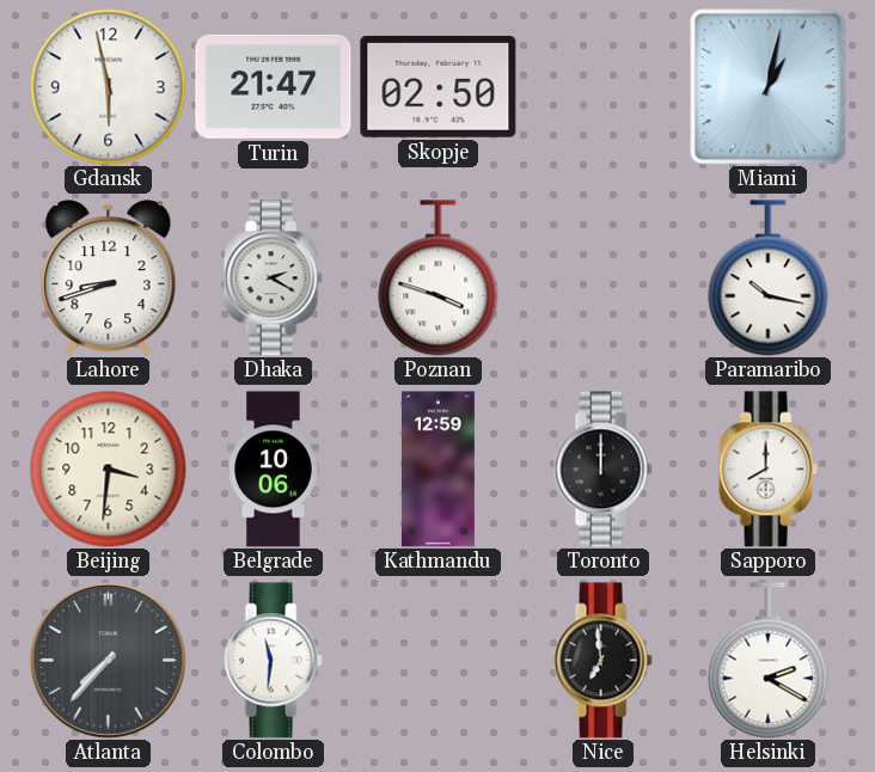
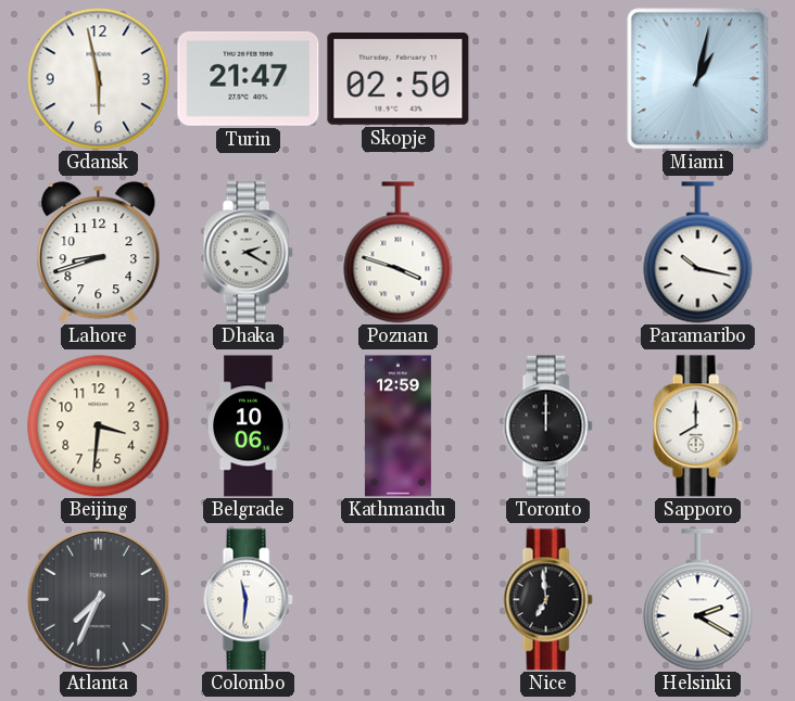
Atlanta: 7:37 -> 7:34
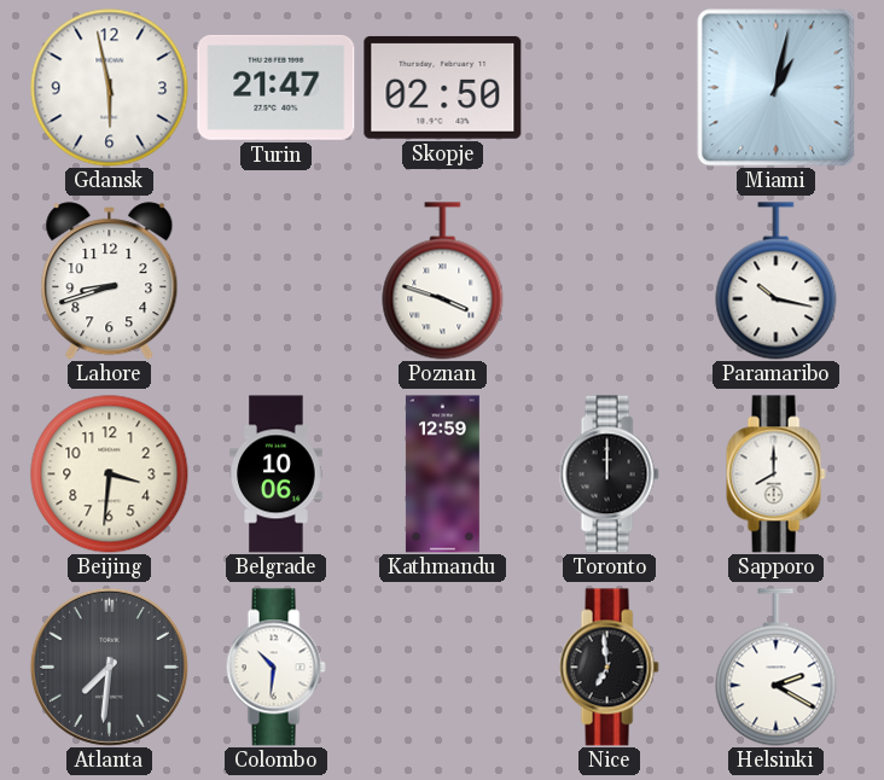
Dhaka: 2:20 -> none
Atlanta: 7:34 -> 7:31
Colombo: 11:31 -> 10:31
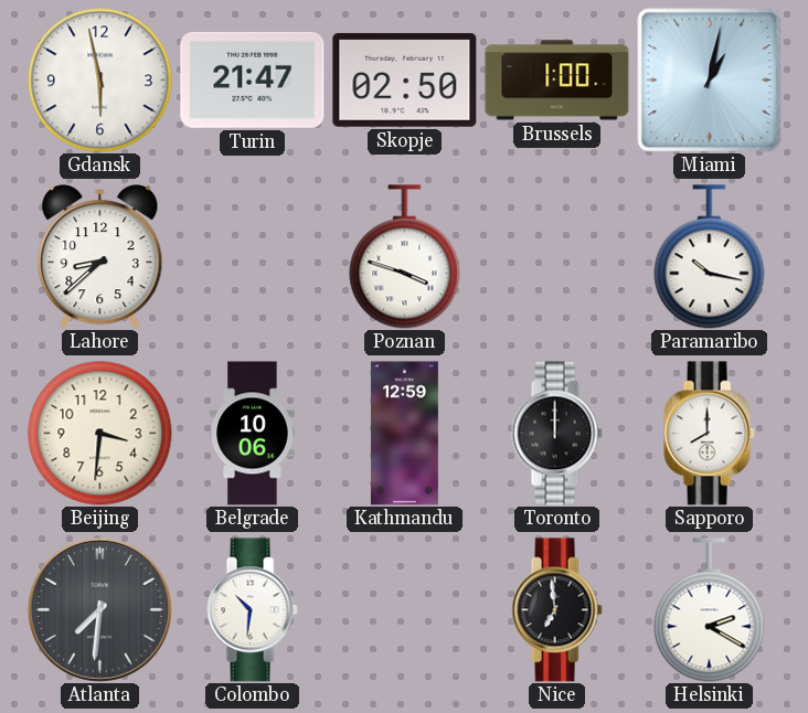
Brussels: none -> 1:00
Lahore: 8:42 -> 8:38
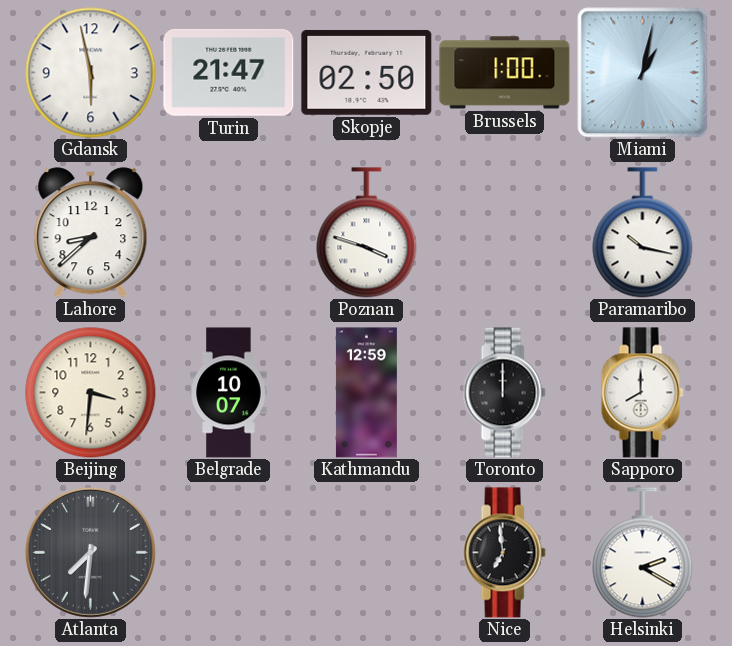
Belgrade: 10:06 -> 10:07
Colombo: 10:31 -> none
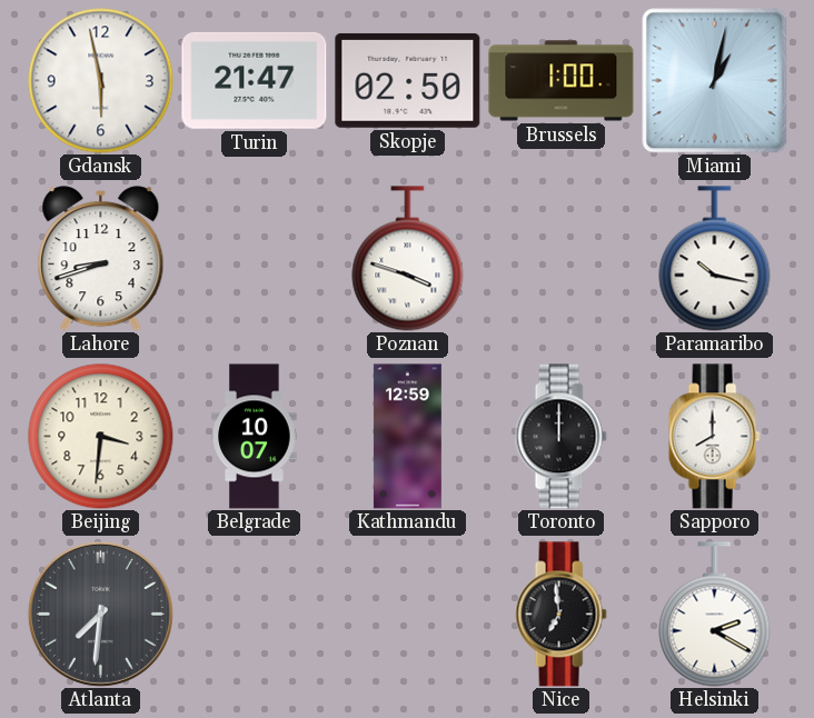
Lahore: 8:38 -> 8:42
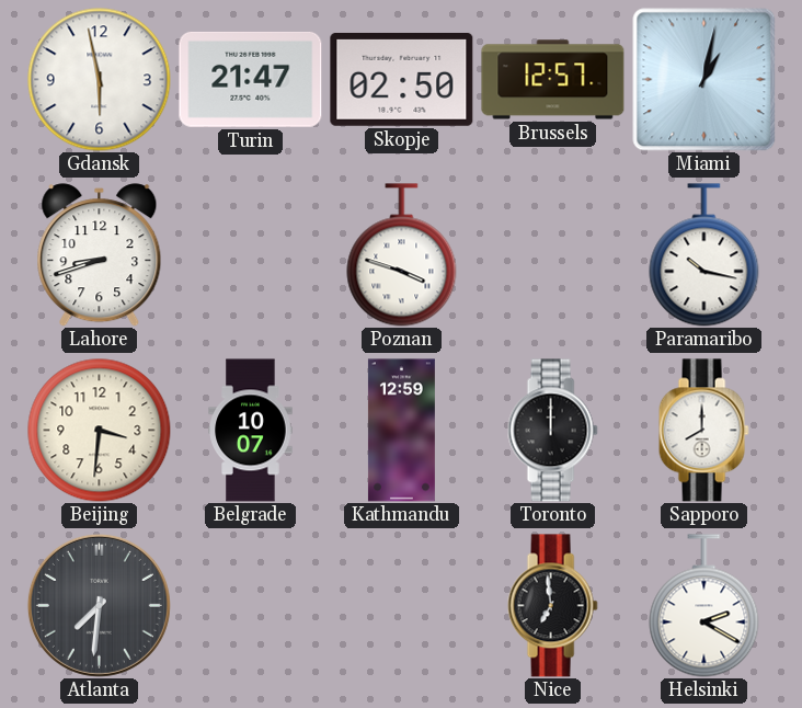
Brussels: 1:00 -> 12:57
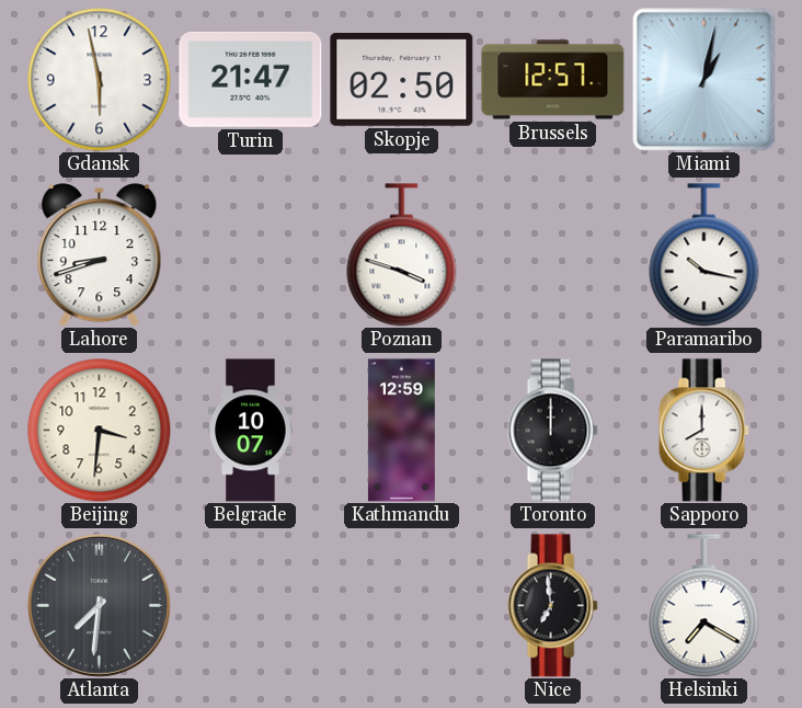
Helsinki: 2:20 -> 7:20
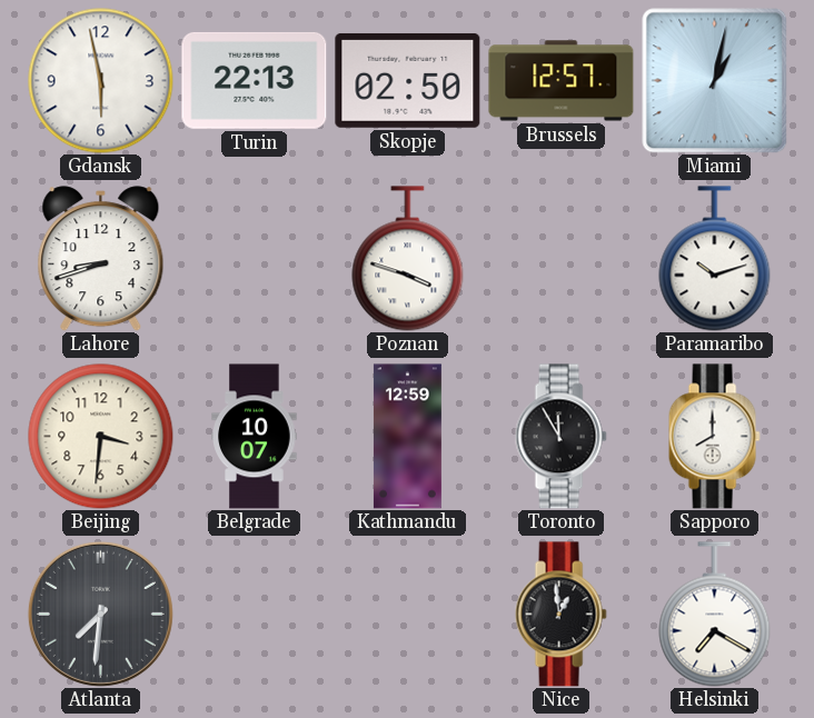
Turin: 21:47 -> 22:13
Paramaribo: 10:17 -> 10:12
Toronto: 12:00 -> 11:55
Nice: 6:59 -> 12:59
